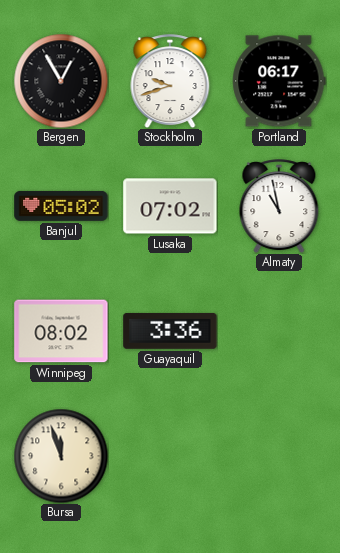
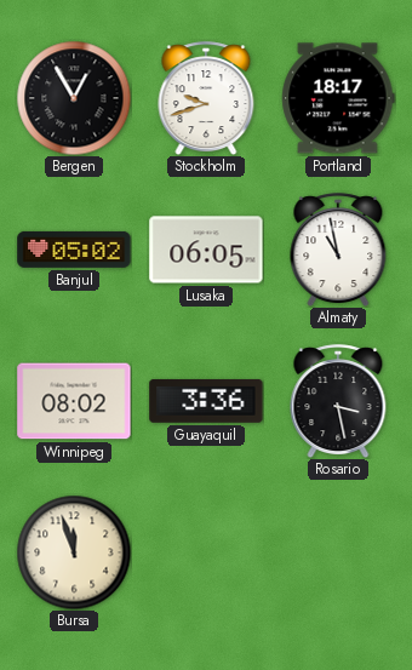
Portland: 06:17 -> 18:17
Lusaka: 07:02 -> 06:05
Rosario: none -> 3:28
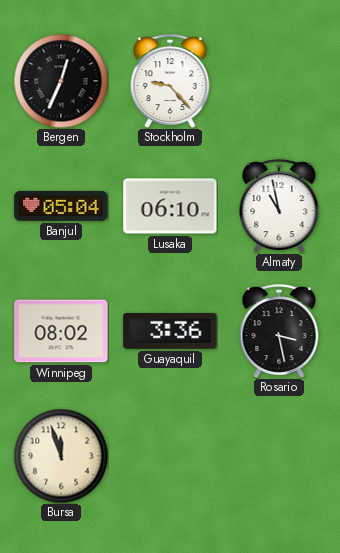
Bergen: 12:55 -> 12:34
Stockholm: 9:42 -> 9:23
Portland: 18:17 -> none
Banjul: 05:02 -> 05:04
Lusaka: 06:05 -> 06:10
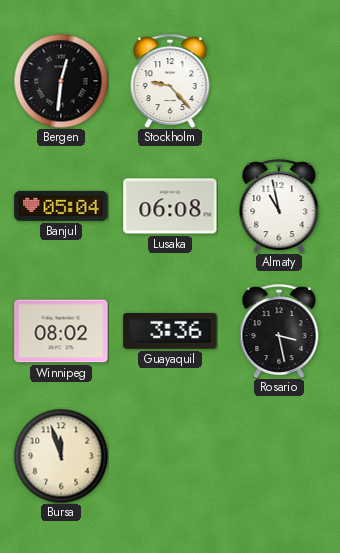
Bergen: 12:34 -> 12:31
Lusaka: 06:10 -> 06:08
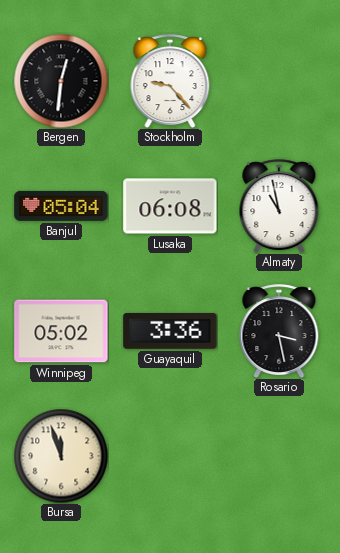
Winnipeg: 08:02 -> 05:02
